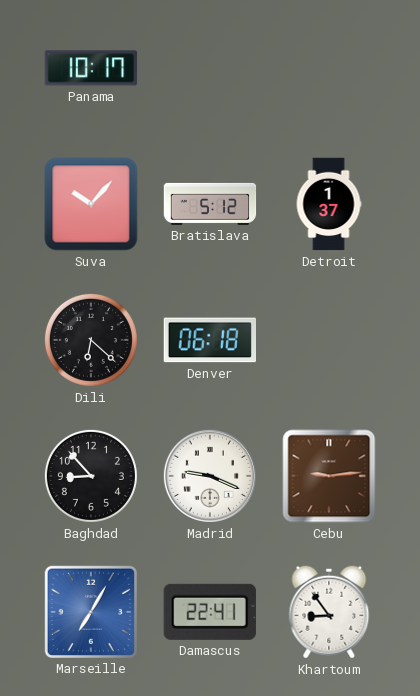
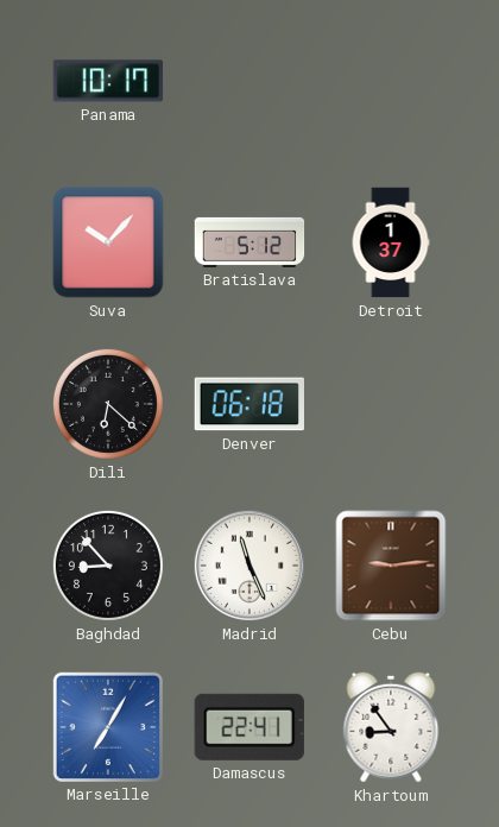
Madrid: 9:19 -> 11:26
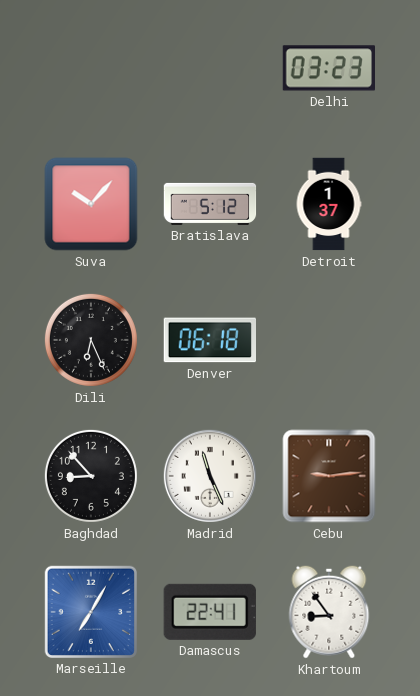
Panama: 10:17 -> none
Delhi: none -> 03:23
Dili: 6:22 -> 6:26
